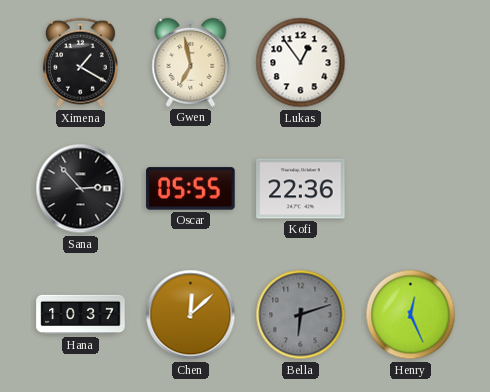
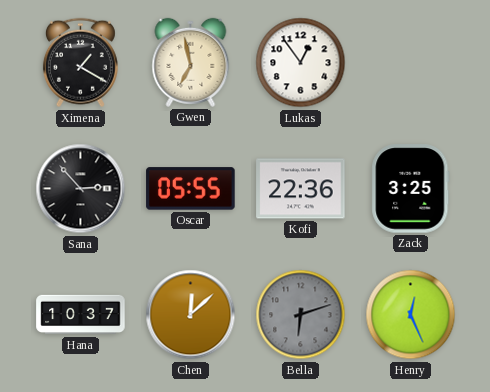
Zack: none -> 3:25
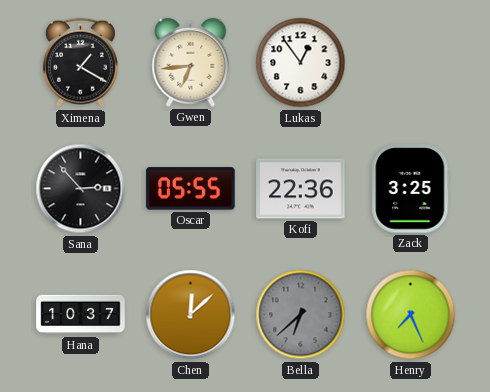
Gwen: 6:58 -> 6:44
Bella: 6:12 -> 6:38
Henry: 12:26 -> 7:26
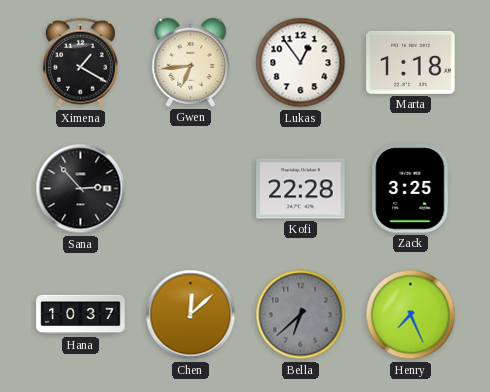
Marta: none -> 1:18
Oscar: 05:55 -> none
Kofi: 22:36 -> 22:28
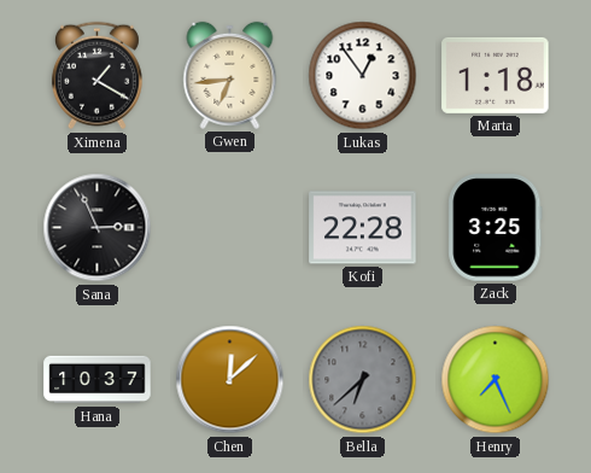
Sana: 2:53 -> 2:56
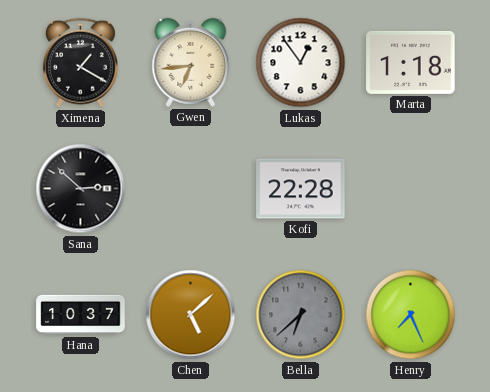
Sana: 2:56 -> 2:52
Zack: 3:25 -> none
Chen: 12:08 -> 5:08
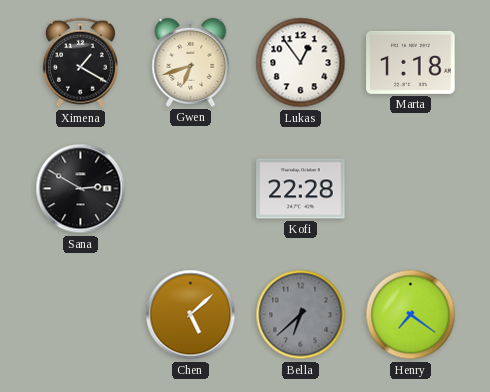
Gwen: 6:44 -> 6:42
Sana: 2:52 -> 2:50
Hana: 10:37 -> none
Henry: 7:26 -> 7:21
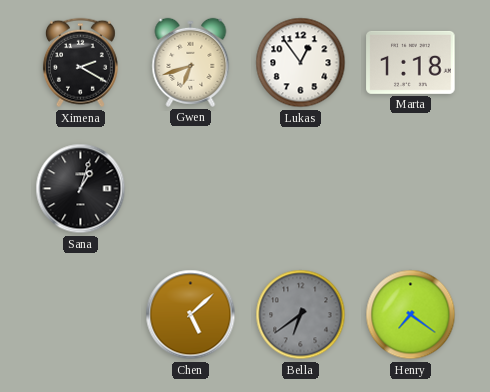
Ximena: 1:20 -> 2:20
Sana: 2:50 -> 1:03
Kofi: 22:28 -> none
Bella: 6:38 -> 6:39
